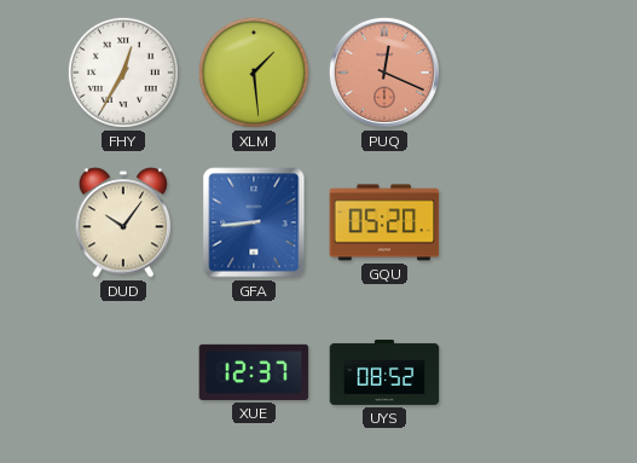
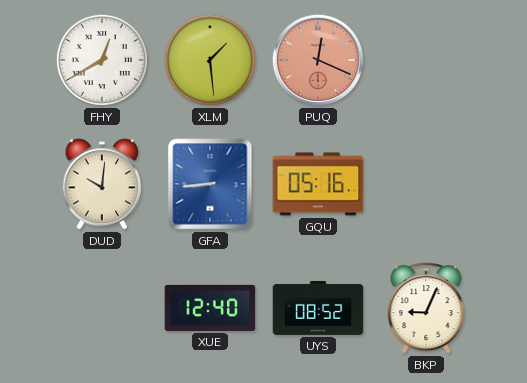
FHY: 12:35 -> 12:40
DUD: 10:06 -> 10:01
GQU: 05:20 -> 05:16
XUE: 12:37 -> 12:40
BKP: none -> 9:04
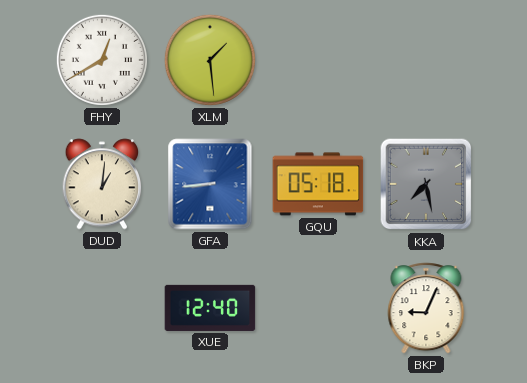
PUQ: 12:19 -> none
DUD: 10:01 -> 1:01
GQU: 05:16 -> 05:18
KKA: none -> 7:28
UYS: 08:52 -> none
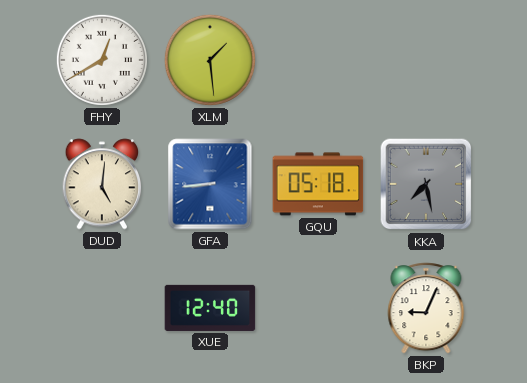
DUD: 1:01 -> 5:01
